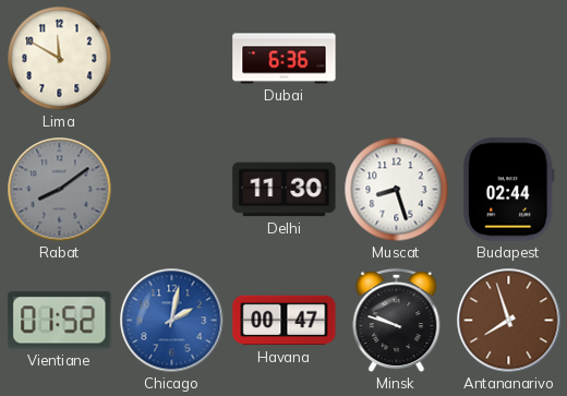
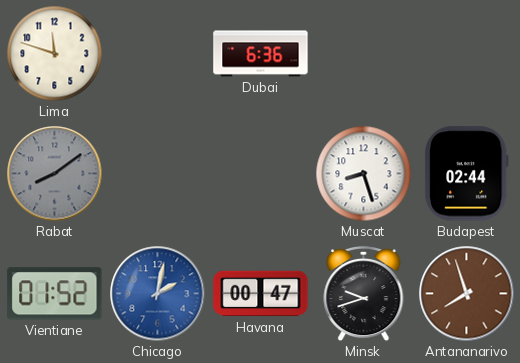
Lima: 11:50 -> 11:48
Delhi: 11:30 -> none
Minsk: 9:48 -> 9:42
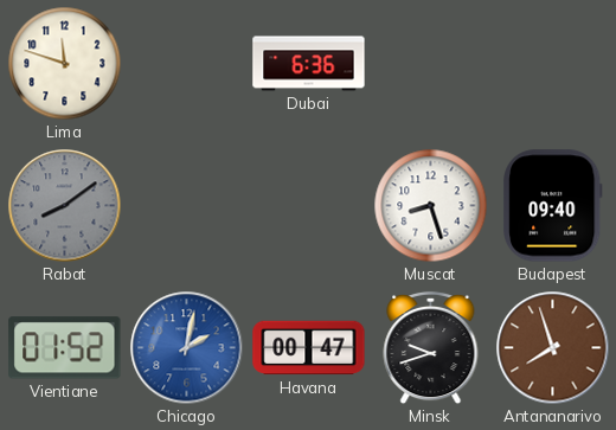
Budapest: 02:44 -> 09:40
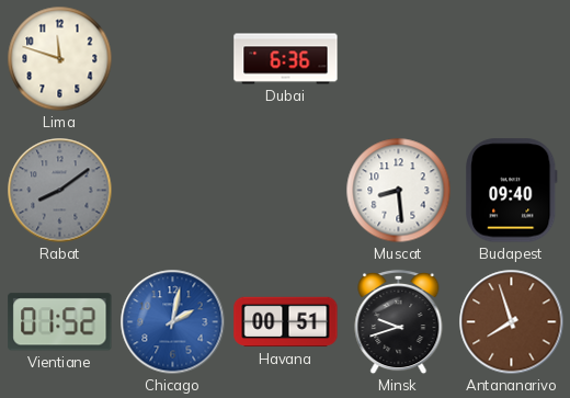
Muscat: 8:27 -> 8:29
Havana: 00:47 -> 00:51
